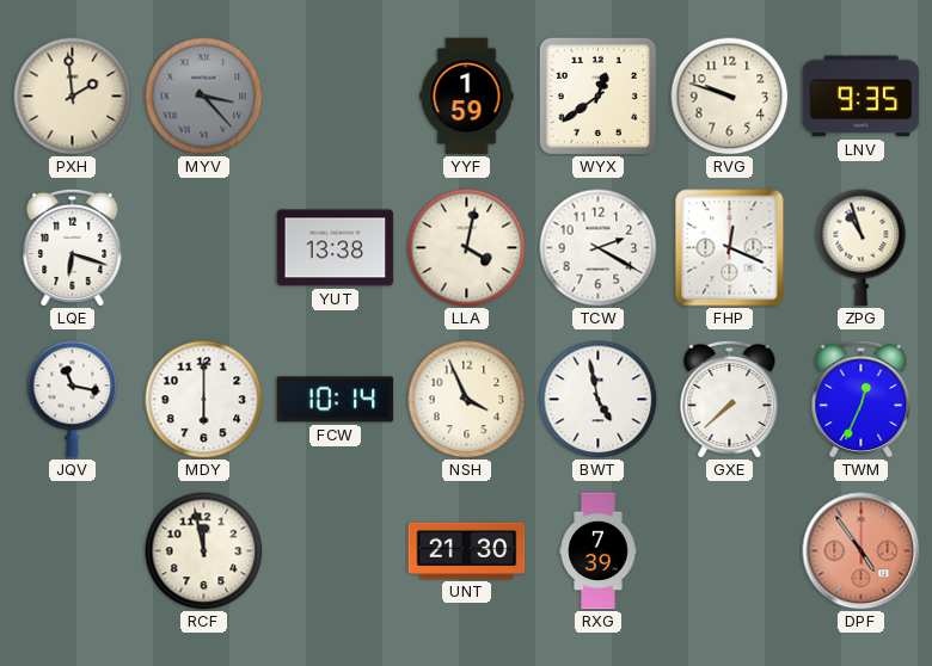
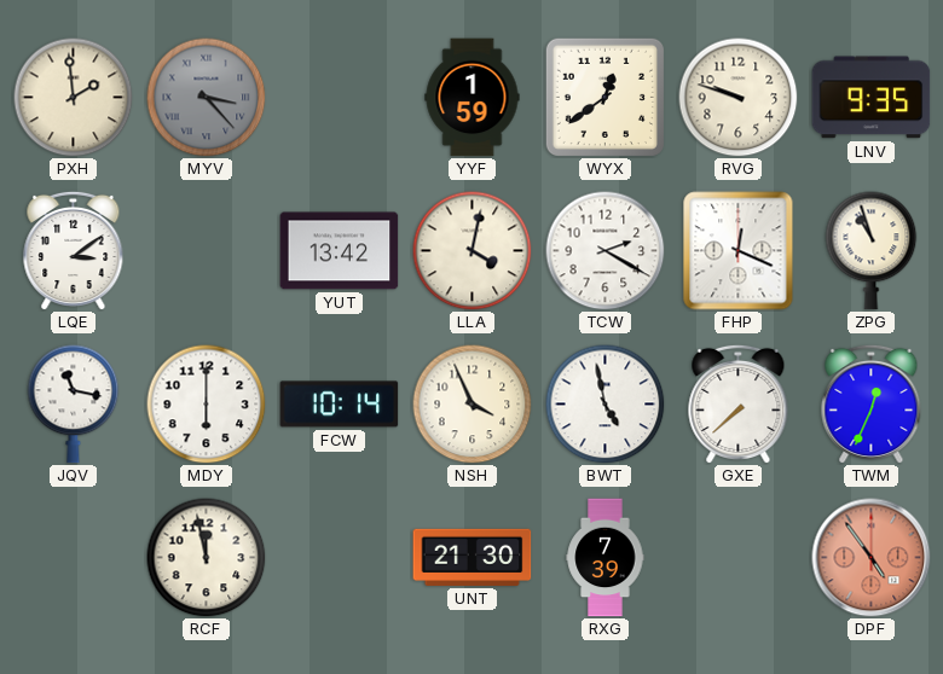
LQE: 6:18 -> 3:09
YUT: 13:38 -> 13:42
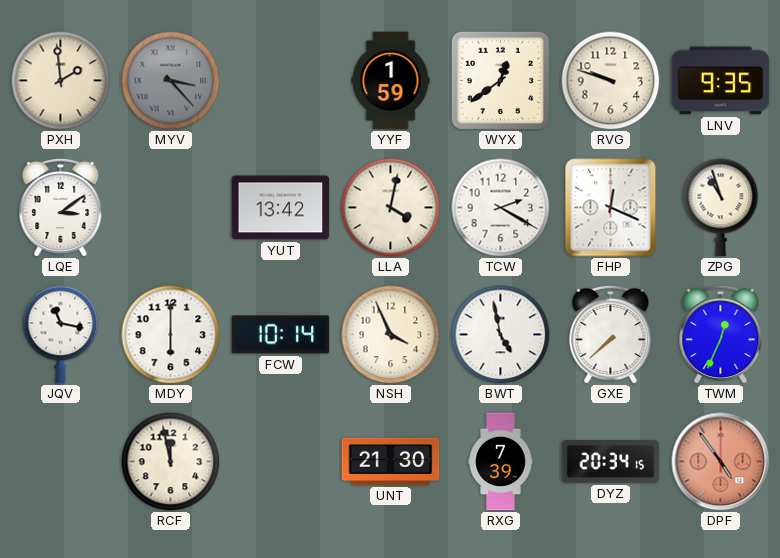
DYZ: none -> 20:34
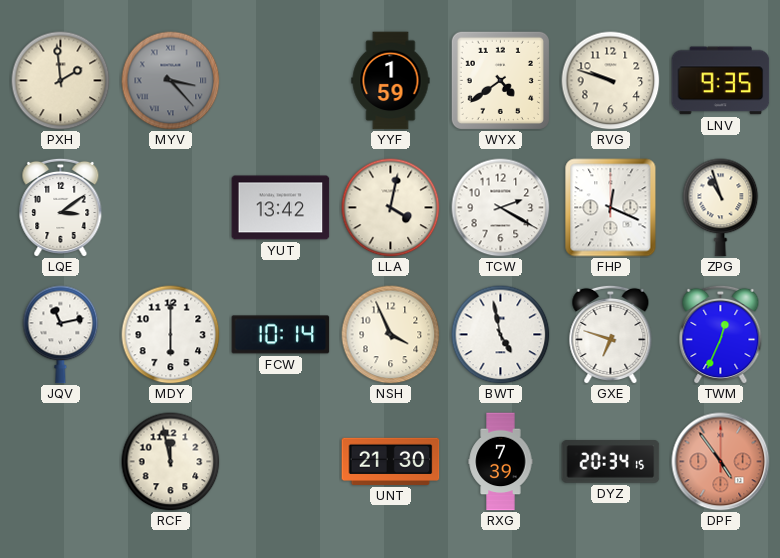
WYX: 12:39 -> 4:39
JQV: 11:17 -> 11:13
GXE: 7:38 -> 6:48
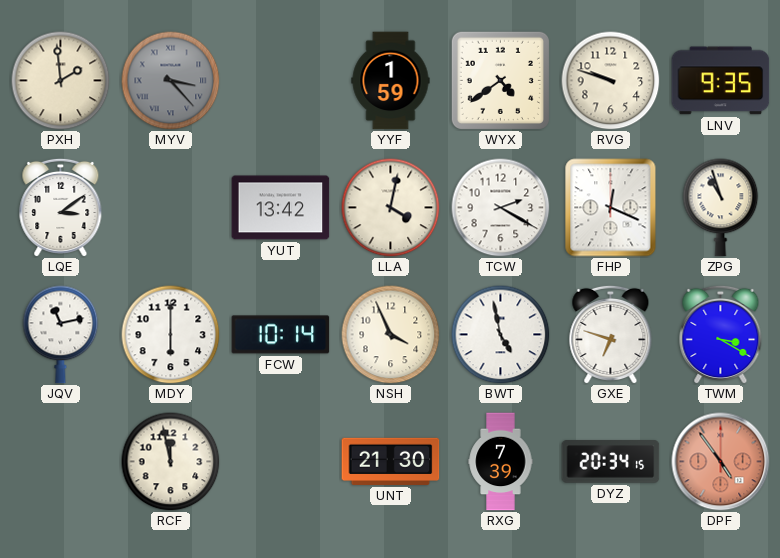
TWM: 12:34 -> 3:20
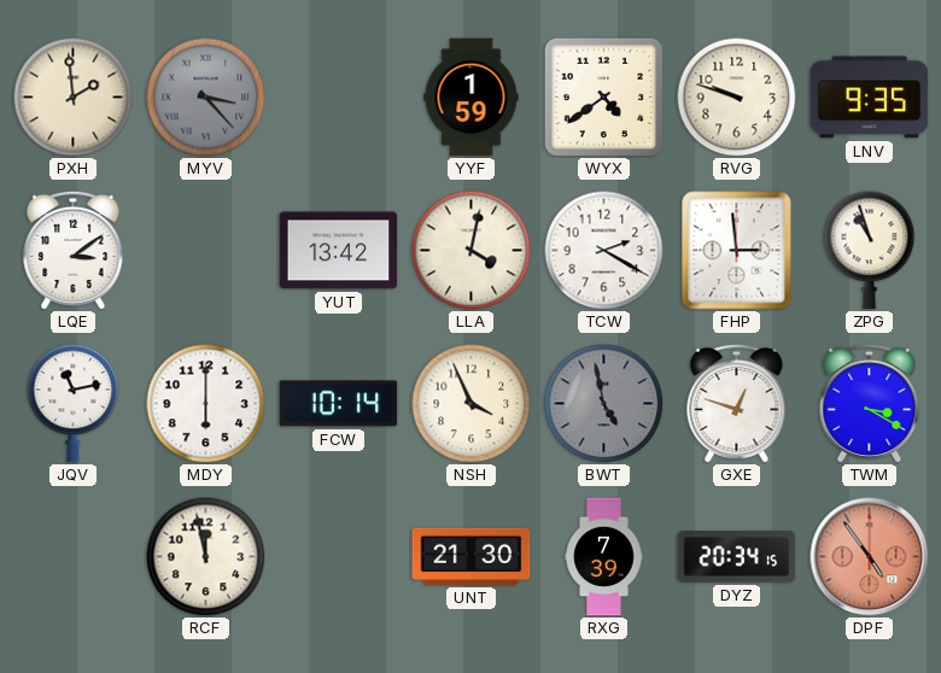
FHP: 12:19 -> 2:59
BWT dial: white -> grey
GXE: 6:48 -> 12:48
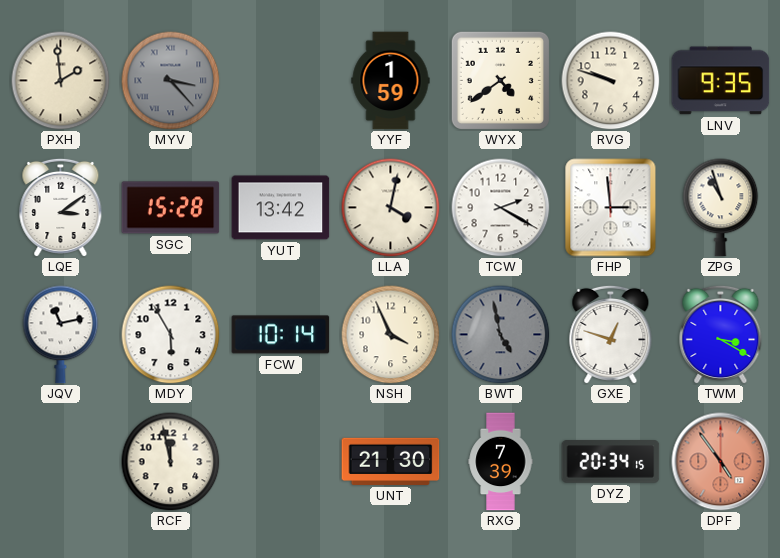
SGC: none -> 15:28
MDY: 6:00 -> 5:55
